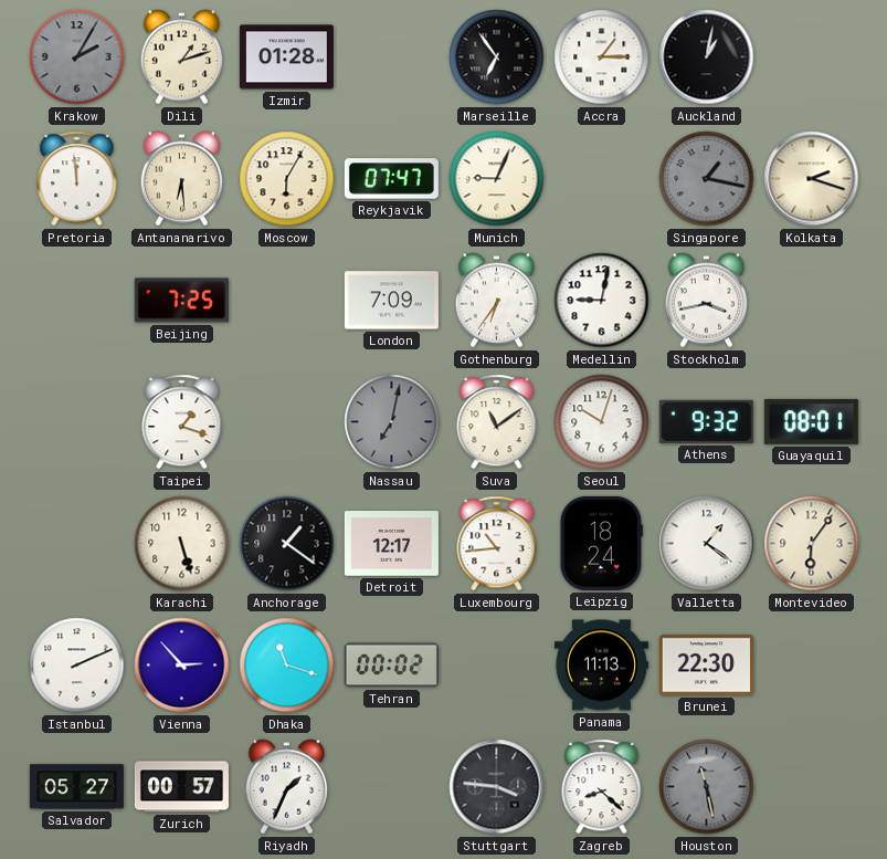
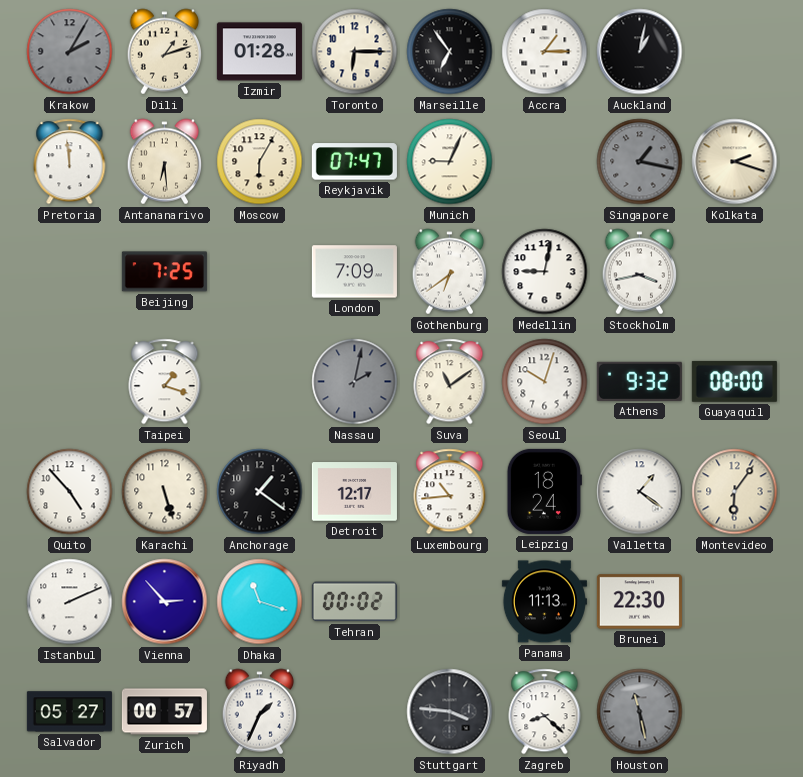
Toronto: none -> 6:15
Gothenburg: 6:36 -> 6:39
Nassau: 7:02 -> 2:02
Guayaquil: 08:01 -> 08:00
Quito: none -> 4:53
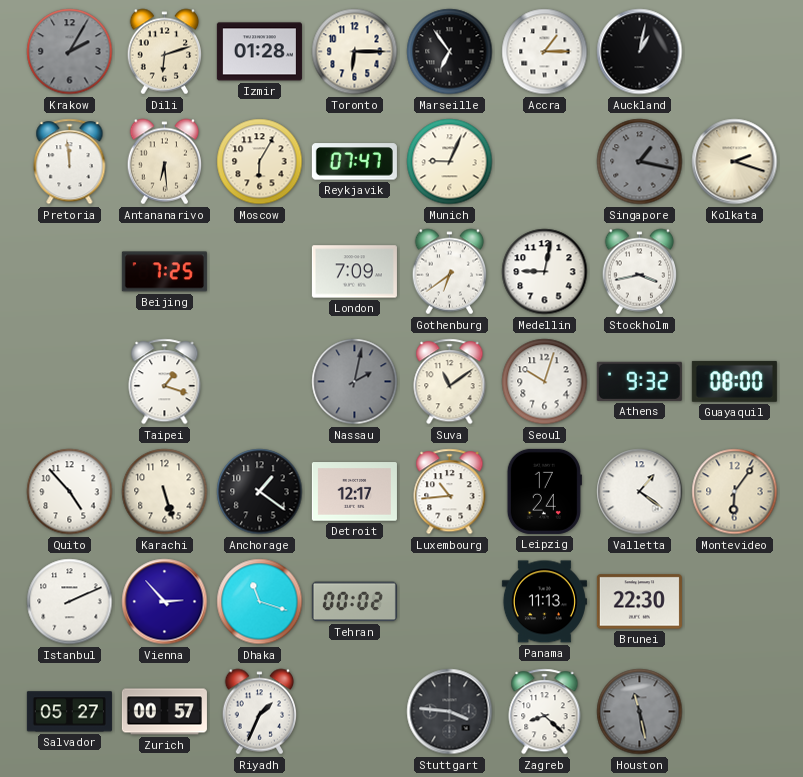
Dili: 1:12 -> 6:12
Leipzig: 18:24 -> 17:24
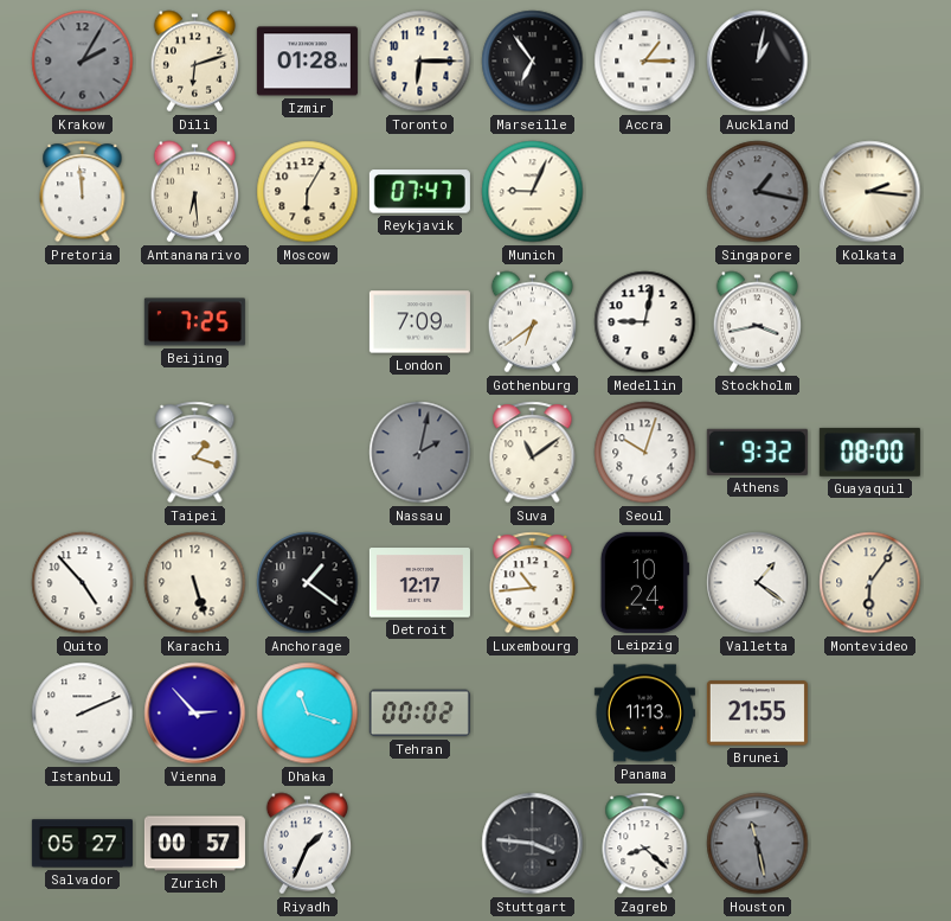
Kolkata: 2:18 -> 2:16
Leipzig: 17:24 -> 10:24
Brunei: 22:30 -> 21:55
